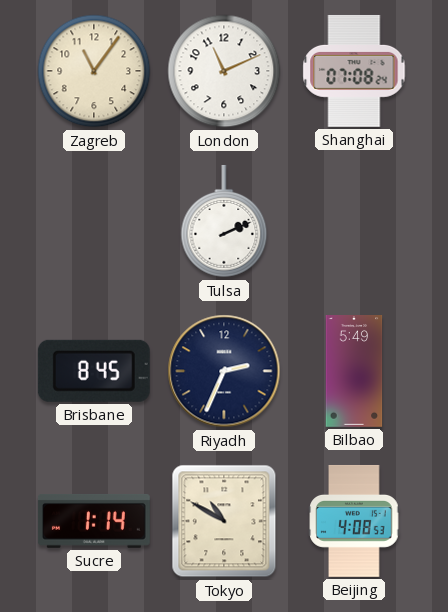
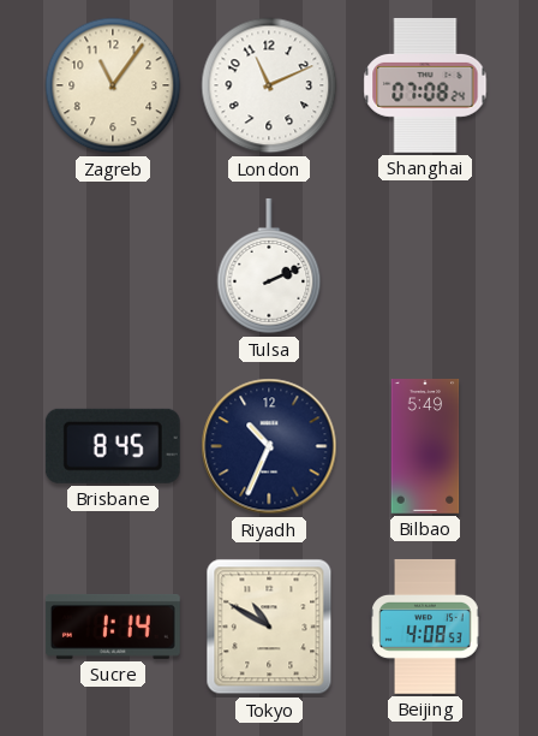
Riyadh: 2:34 -> 10:34
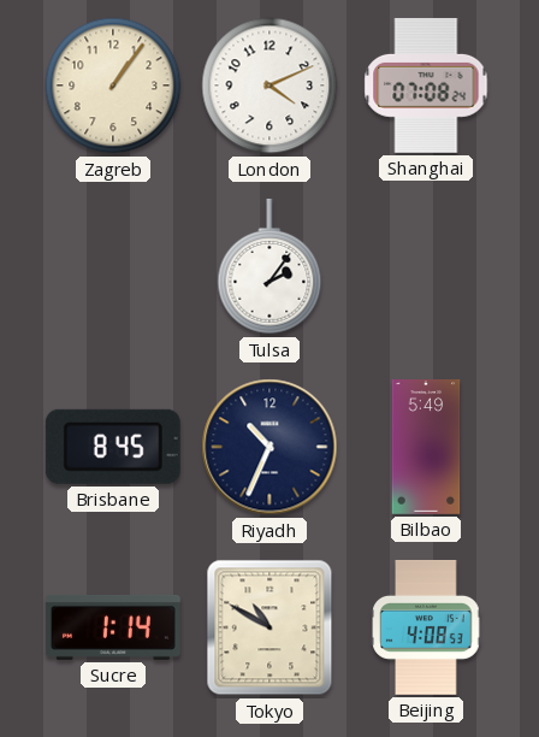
Zagreb: 11:06 -> 1:06
London: 11:11 -> 4:11
Tulsa: 2:11 -> 2:06
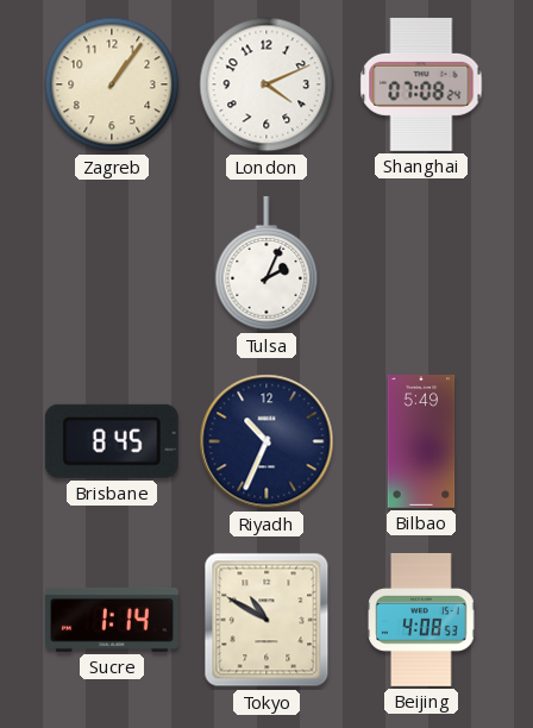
Tulsa: 2:06 -> 2:04
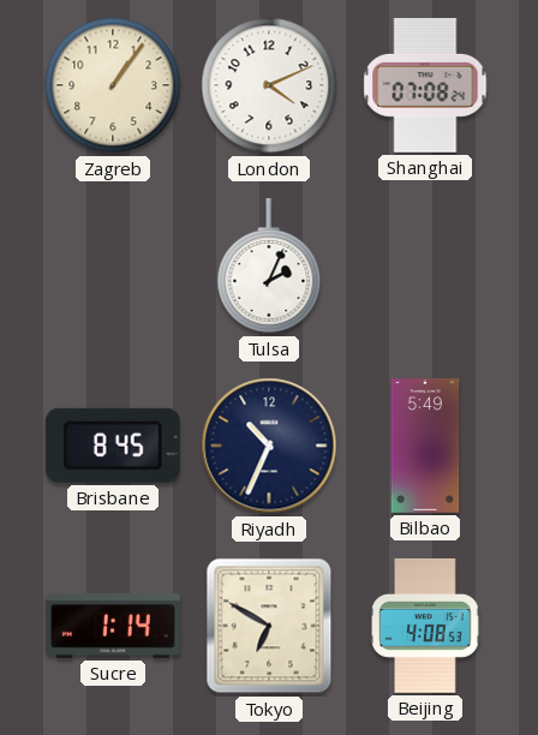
Tokyo: 10:50 -> 6:50
